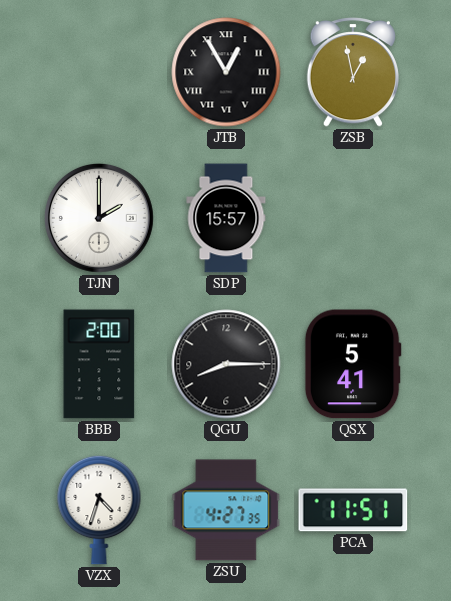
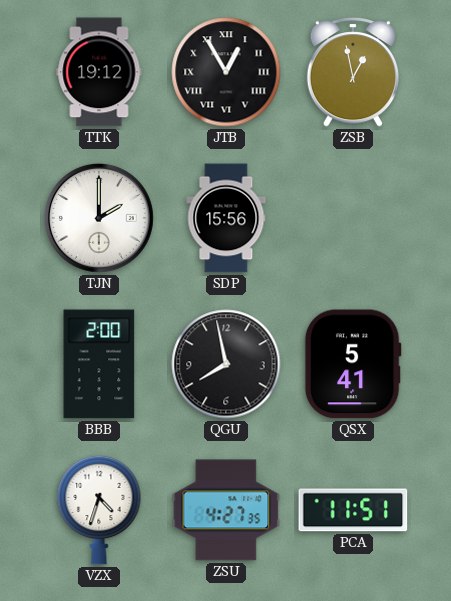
TTK: none -> 19:12
SDP: 15:57 -> 15:56
QGU: 8:15 -> 7:58
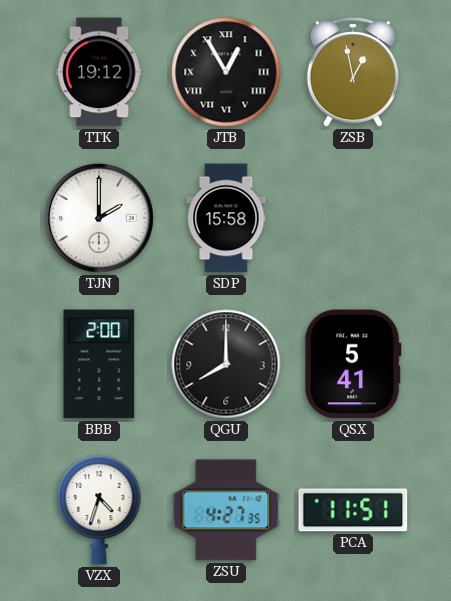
SDP: 15:56 -> 15:58
QGU: 7:58 -> 8:00
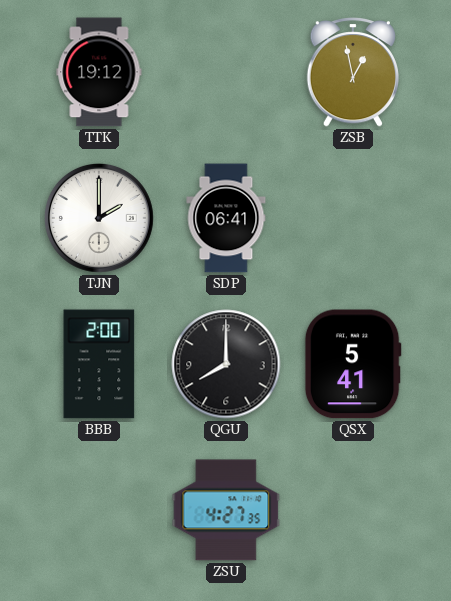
JTB: 12:55 -> none
SDP: 15:58 -> 06:41
VZX: 4:33 -> none
PCA: 11:51 -> none
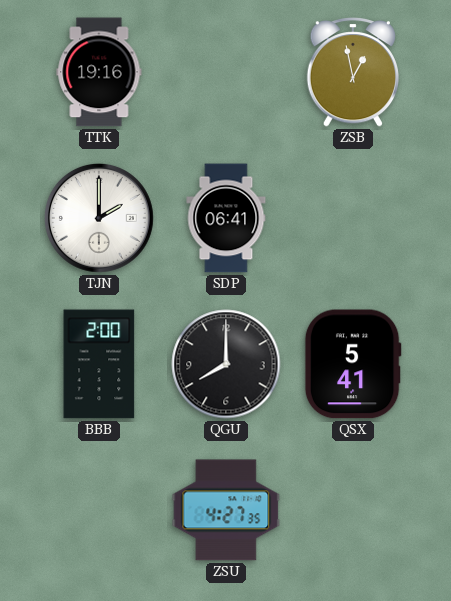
TTK: 19:12 -> 19:16
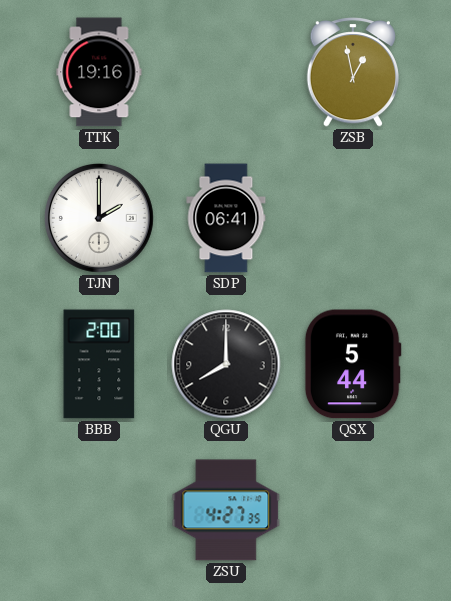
QSX: 5:41 -> 5:44
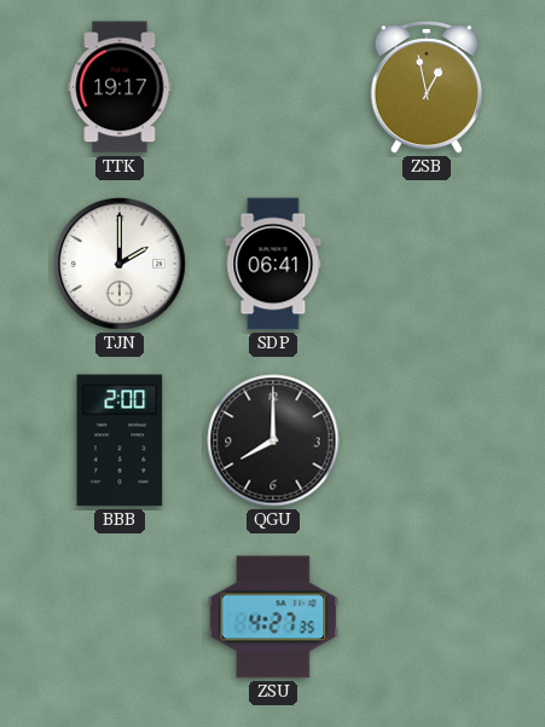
TTK: 19:16 -> 19:17
QSX: 5:44 -> none
